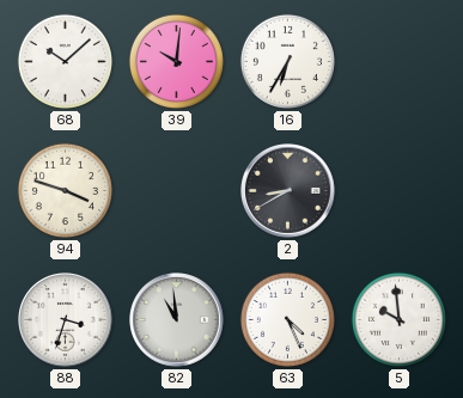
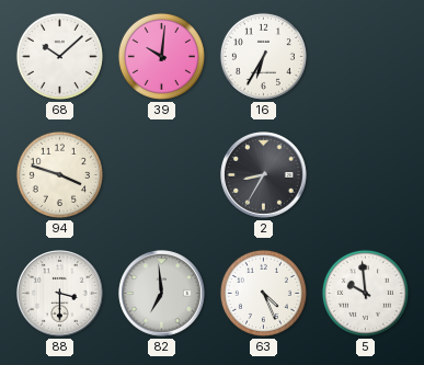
2: 8:40 -> 8:35
88: 3:33 -> 3:30
82: 10:59 -> 6:59
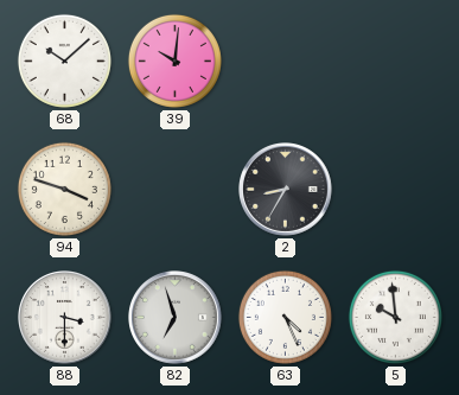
16: 6:35 -> none
82: 6:59 -> 6:57
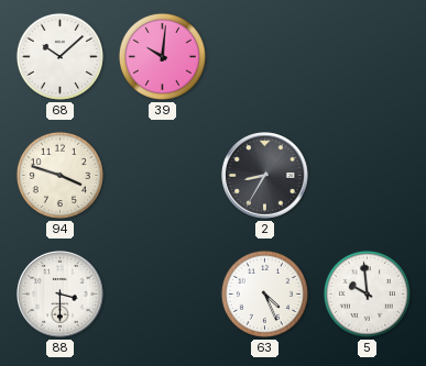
82: 6:57 -> none
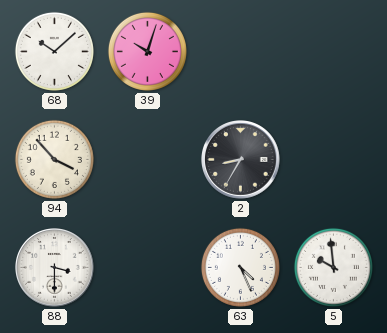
39: 10:01 -> 10:03
94: 3:48 -> 3:53
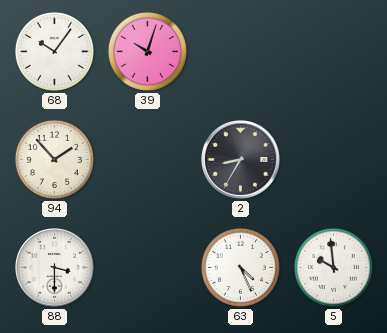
68: 10:08 -> 10:06
94: 3:53 -> 1:53
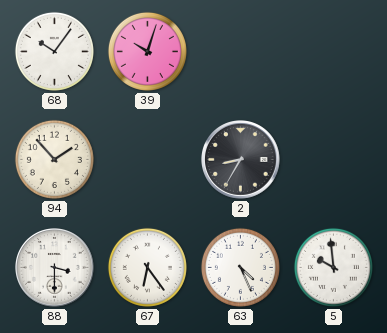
67: none -> 6:24
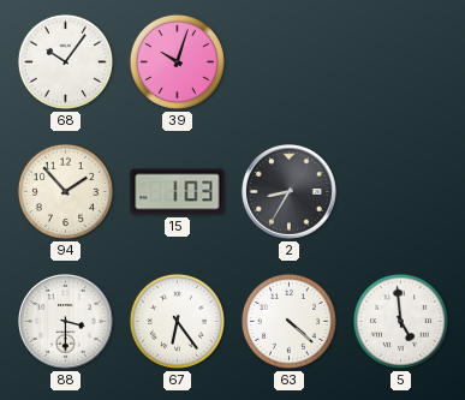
15: none -> 1:03
63: 4:26 -> 4:22
5: 9:59 -> 4:59
